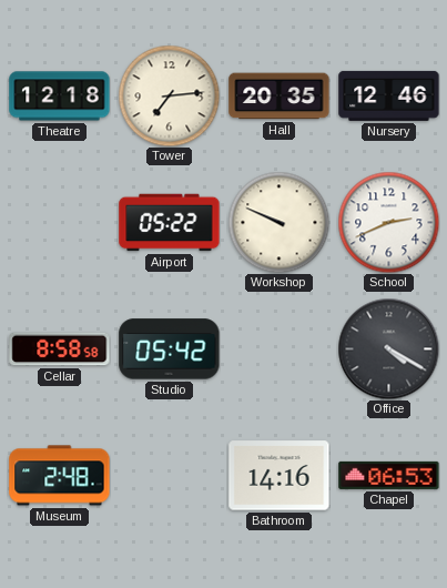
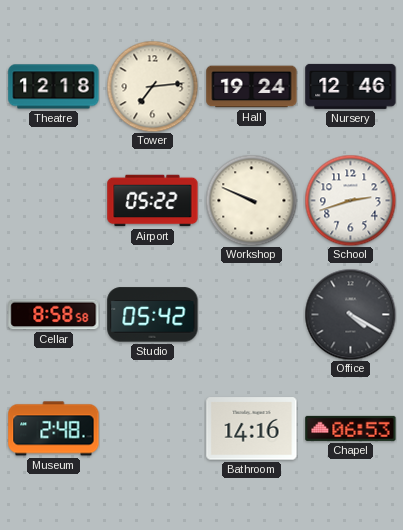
Hall: 20:35 -> 19:24
School: 2:41 -> 2:42
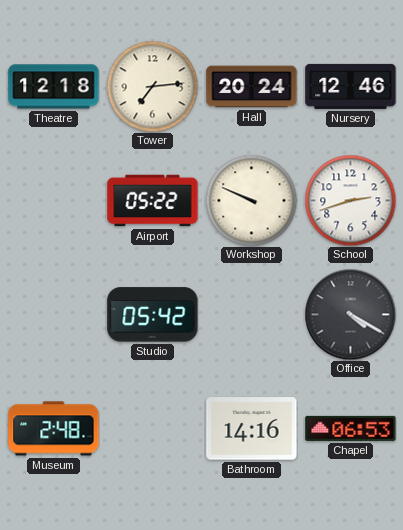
Hall: 19:24 -> 20:24
Cellar: 8:58 -> none
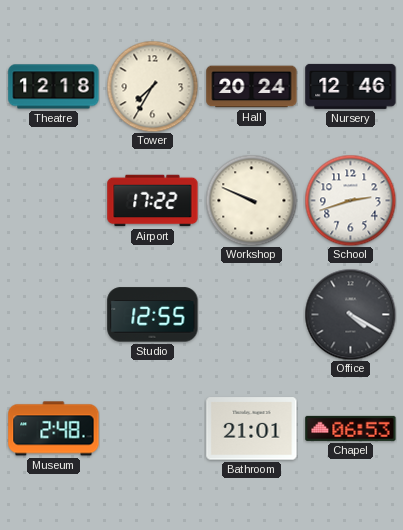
Tower: 7:14 -> 7:35
Airport: 05:22 -> 17:22
Studio: 05:42 -> 12:55
Bathroom: 14:16 -> 21:01
